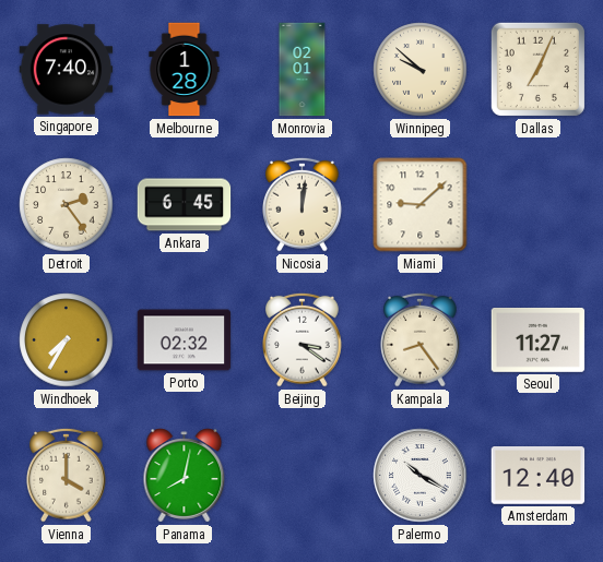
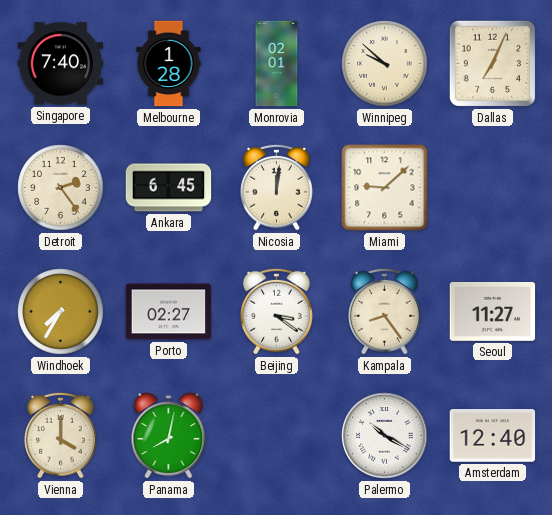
Porto: 02:32 -> 02:27
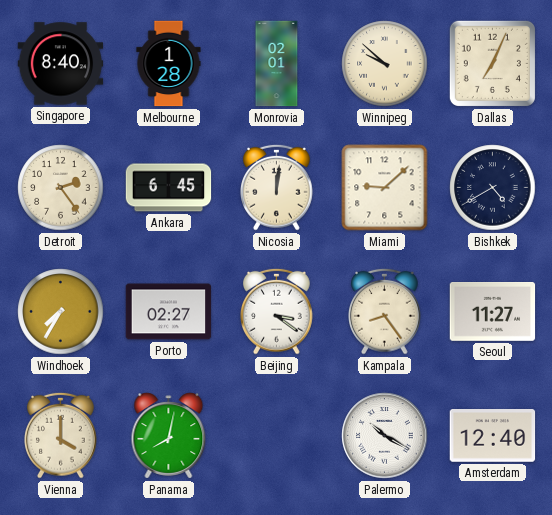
Singapore: 7:40 -> 8:40
Bishkek: none -> 4:40
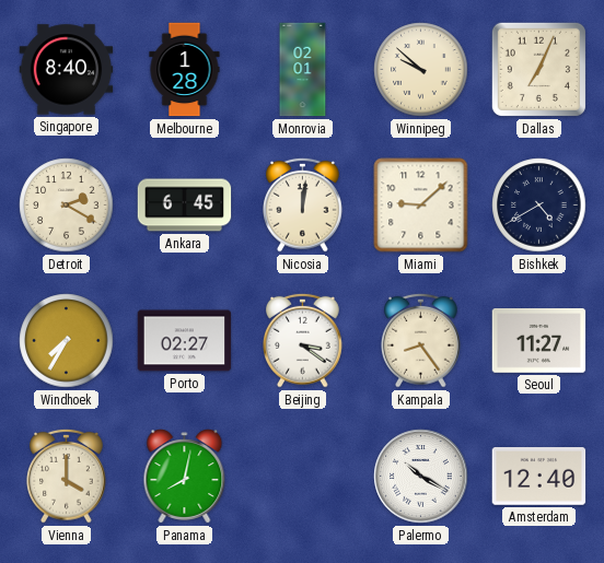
Detroit: 2:24 -> 2:20
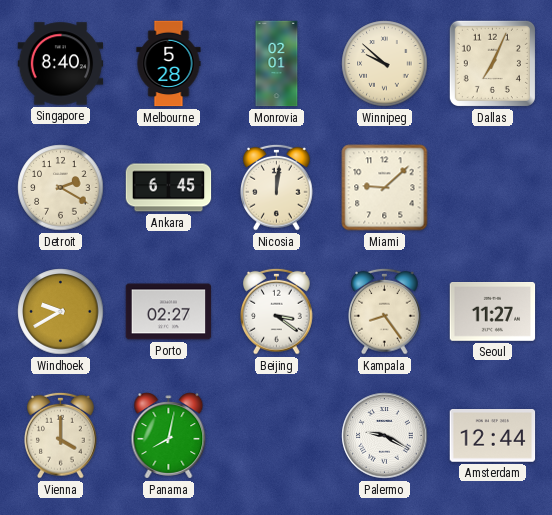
Melbourne: 1:28 -> 5:28
Bishkek: 4:40 -> none
Windhoek: 7:35 -> 9:40
Palermo: 10:20 -> 9:20
Amsterdam: 12:40 -> 12:44
